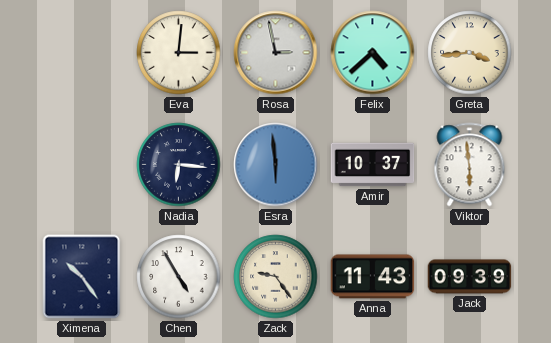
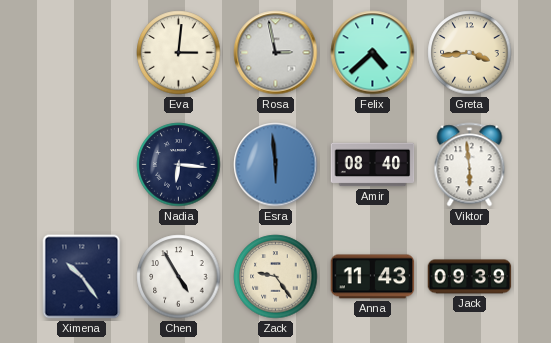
Amir: 10:37 -> 08:40
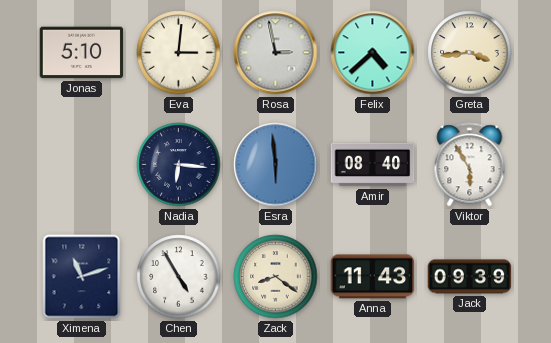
Jonas: none -> 5:10
Viktor: 5:59 -> 5:55
Ximena: 10:24 -> 11:12
Zack: 9:24 -> 8:21
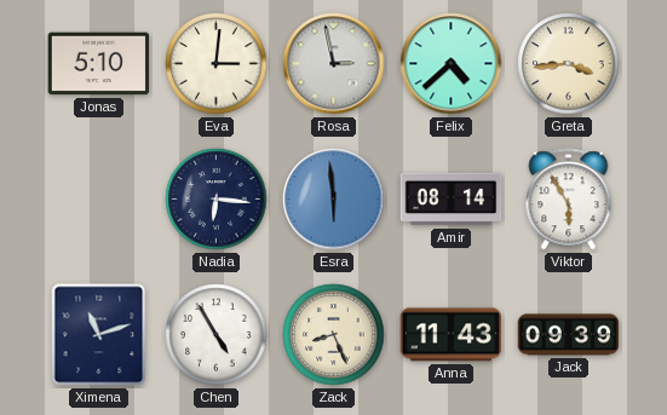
Amir: 08:40 -> 08:14
Zack: 8:21 -> 8:26
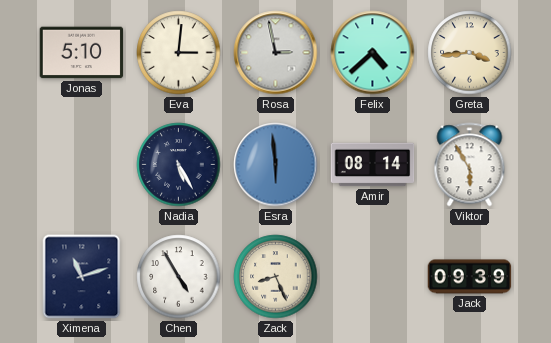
Nadia: 6:16 -> 5:25
Anna: 11:43 -> none
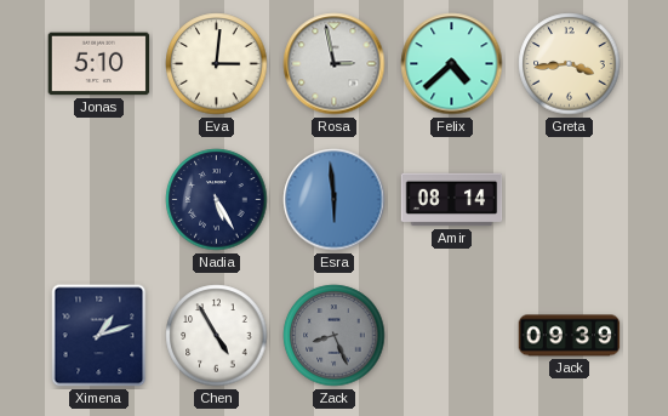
Viktor: 5:55 -> none
Ximena: 11:12 -> 1:12
Zack dial: cream -> grey
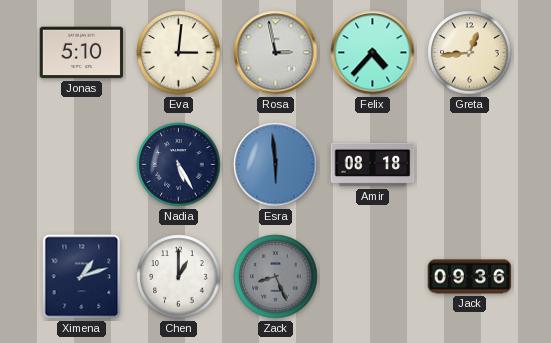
Felix: 4:38 -> 4:37
Greta: 3:44 -> 12:44
Amir: 08:14 -> 08:18
Chen: 4:55 -> 1:00
Jack: 09:39 -> 09:36
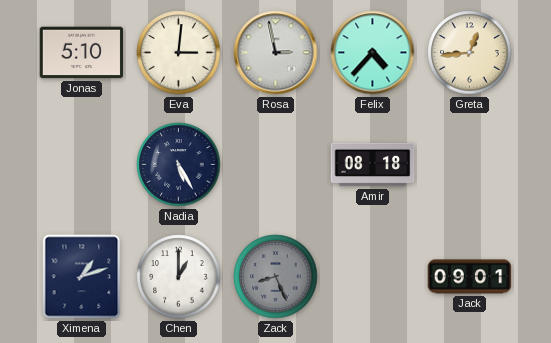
Esra: 5:59 -> none
Jack: 09:36 -> 09:01
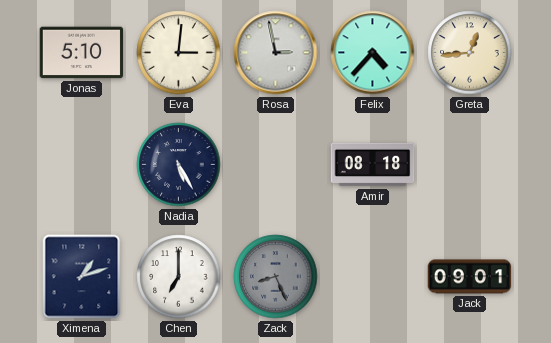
Chen: 1:00 -> 7:00
